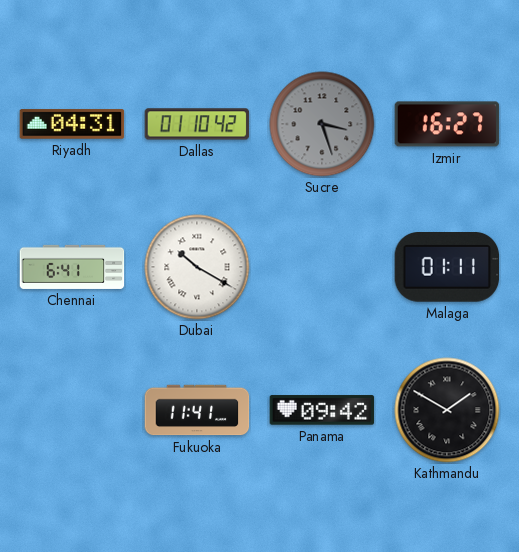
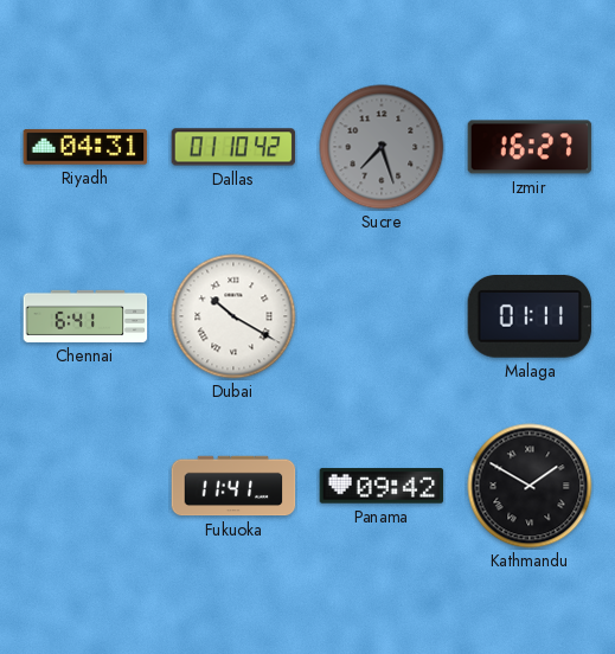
Sucre: 3:27 -> 7:27
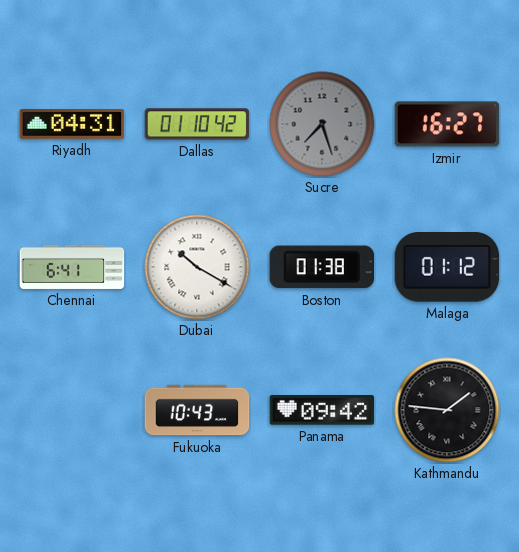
Boston: none -> 01:38
Malaga: 01:11 -> 01:12
Fukuoka: 11:41 -> 10:43
Kathmandu: 1:50 -> 1:46
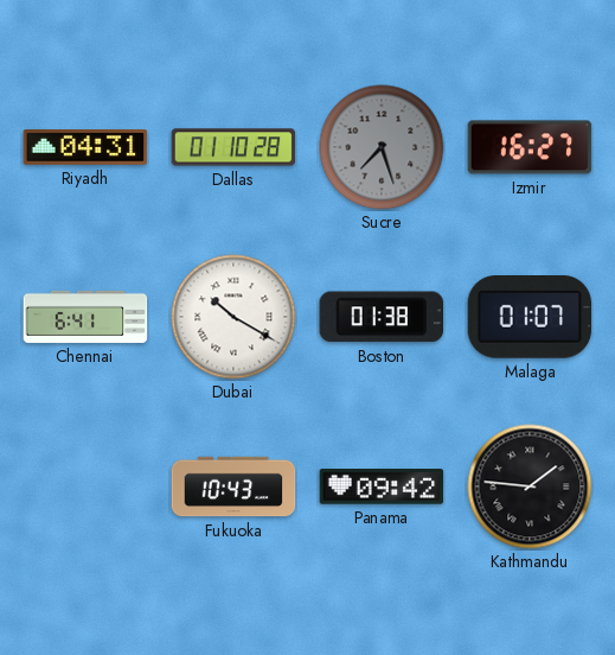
Dallas: 01:10:42 -> 01:10:28
Malaga: 01:12 -> 01:07
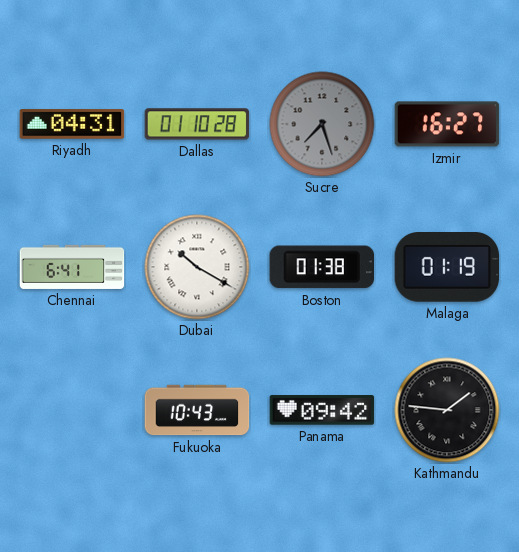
Malaga: 01:07 -> 01:19
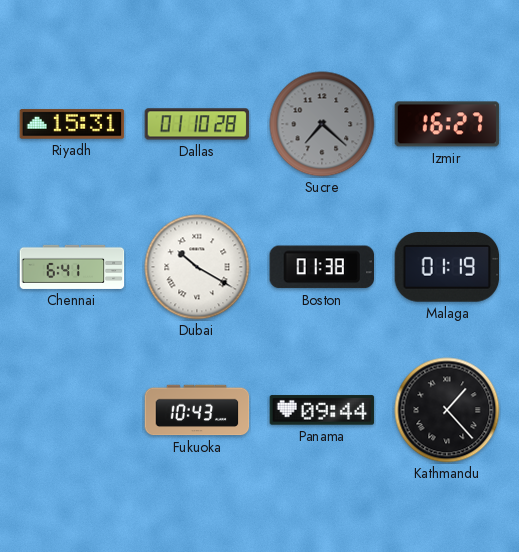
Riyadh: 04:31 -> 15:31
Sucre: 7:27 -> 7:22
Panama: 09:42 -> 09:44
Kathmandu: 1:46 -> 1:23
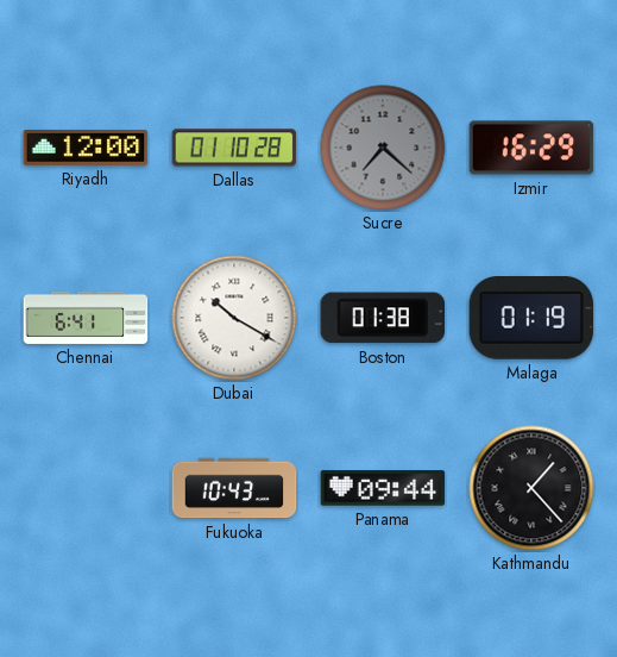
Riyadh: 15:31 -> 12:00
Izmir: 16:27 -> 16:29
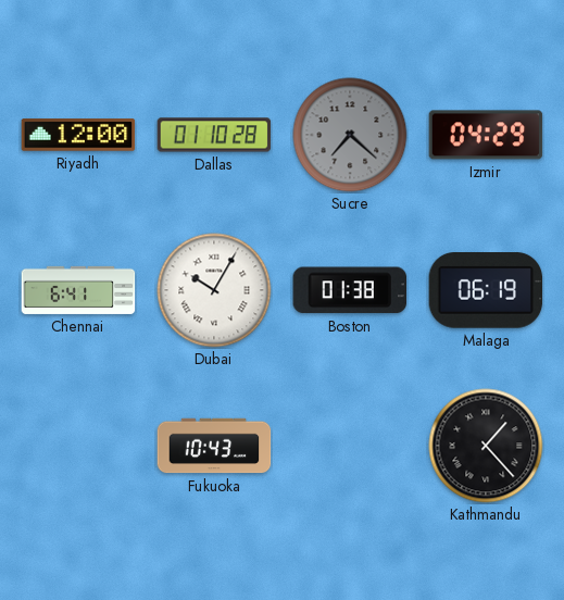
Izmir: 16:29 -> 04:29
Dubai: 10:20 -> 10:05
Malaga: 01:19 -> 06:19
Panama: 09:44 -> none
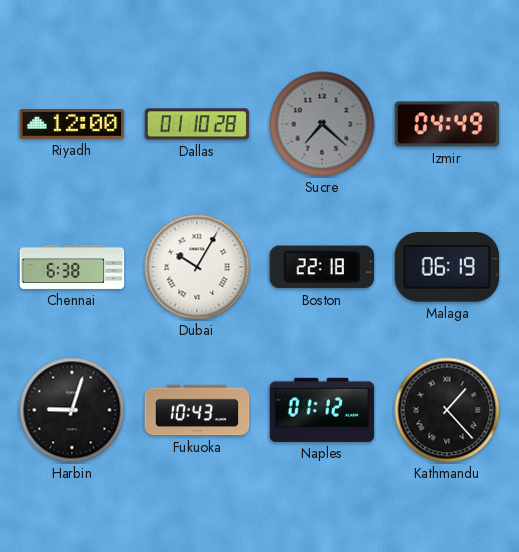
Izmir: 04:29 -> 04:49
Chennai: 6:41 -> 6:38
Boston: 01:38 -> 22:18
Harbin: none -> 9:03
Naples: none -> 01:12
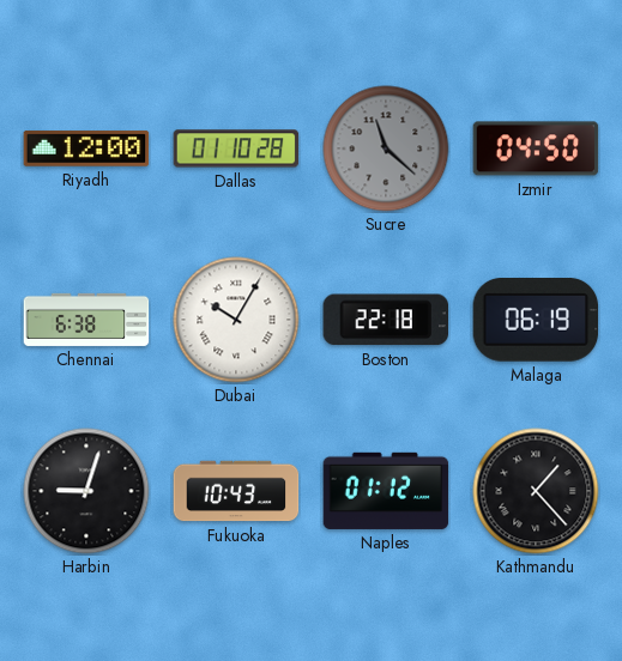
Sucre: 7:22 -> 11:22
Izmir: 04:49 -> 04:50
